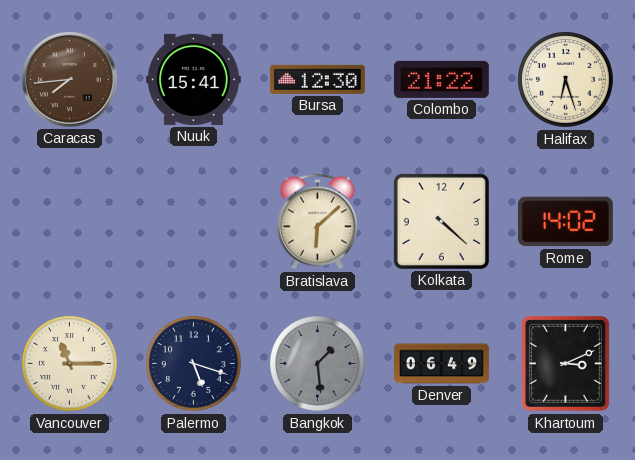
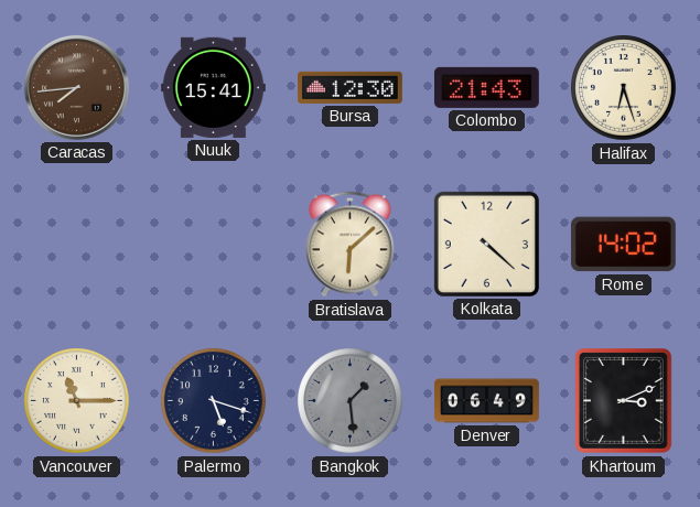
Colombo: 21:22 -> 21:43
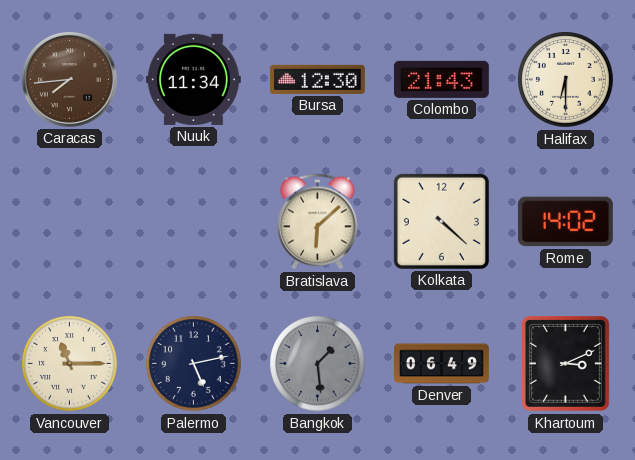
Nuuk: 15:41 -> 11:34
Halifax: 6:27 -> 6:30
Palermo: 5:18 -> 5:13
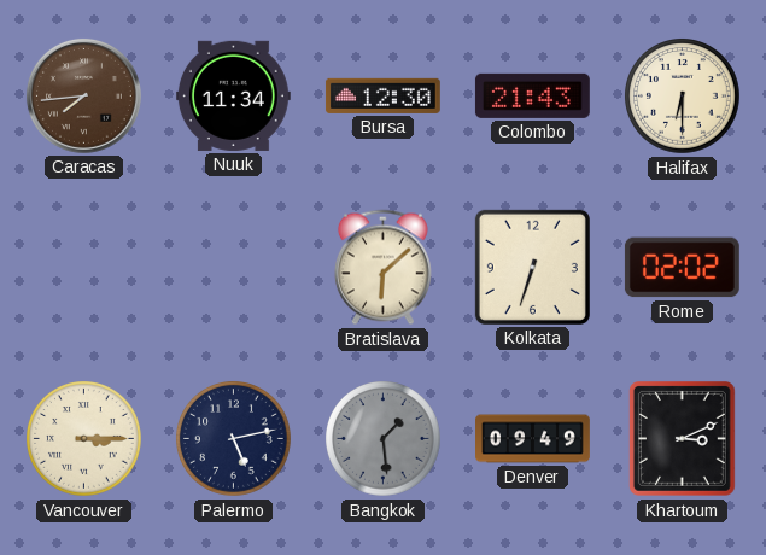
Kolkata: 4:22 -> 6:33
Rome: 14:02 -> 02:02
Vancouver: 11:15 -> 3:15
Denver: 06:49 -> 09:49
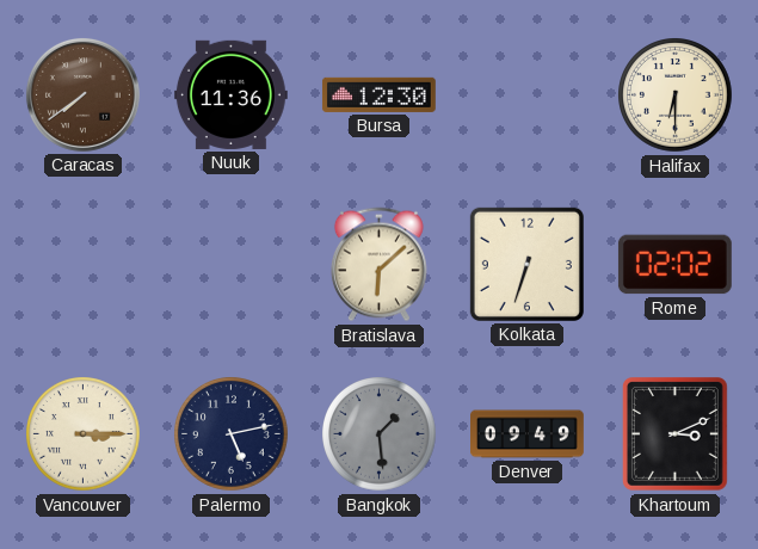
Caracas: 7:44 -> 7:39
Nuuk: 11:34 -> 11:36
Colombo: 21:43 -> none
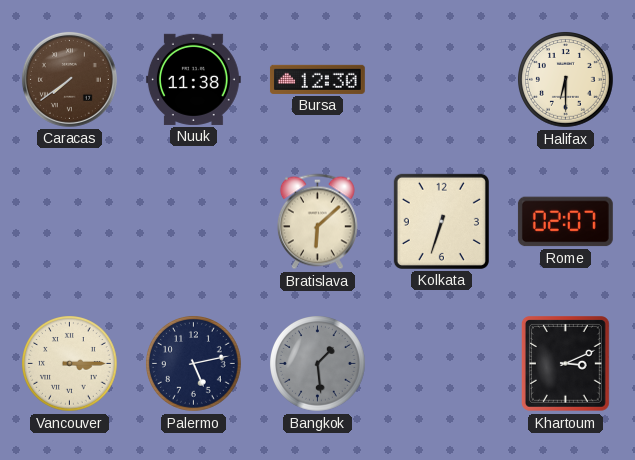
Nuuk: 11:36 -> 11:38
Rome: 02:02 -> 02:07
Denver: 09:49 -> none
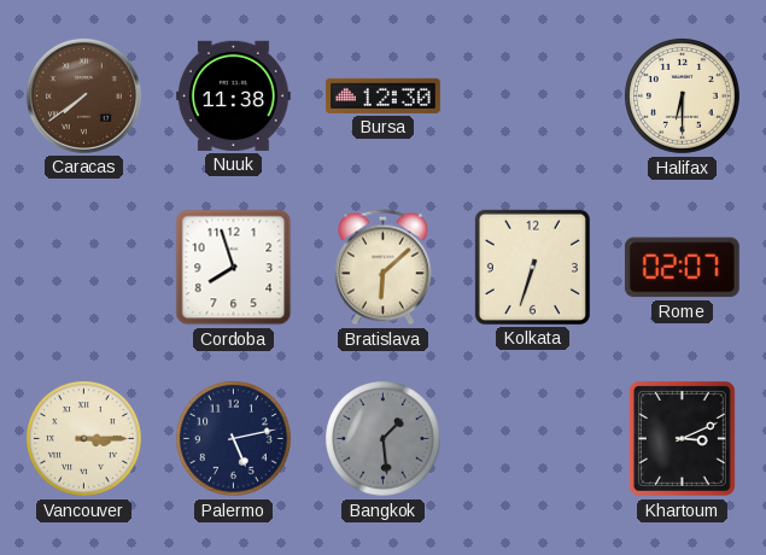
Cordoba: none -> 7:57
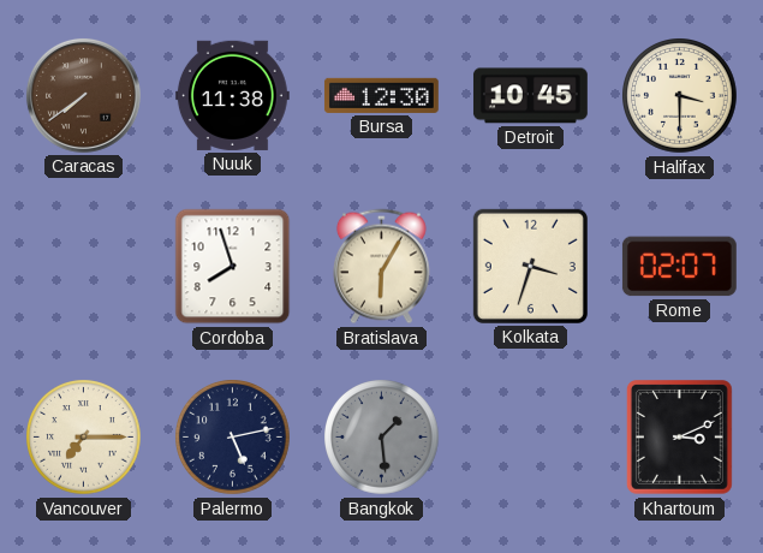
Detroit: none -> 10:45
Halifax: 6:30 -> 3:30
Bratislava: 6:08 -> 6:05
Kolkata: 6:33 -> 3:33
Vancouver: 3:15 -> 7:15
